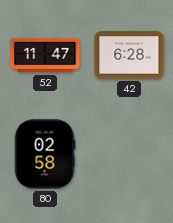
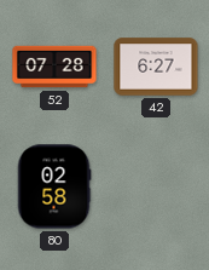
52: 11:47 -> 07:28
42: 6:28 -> 6:27
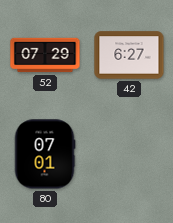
52: 07:28 -> 07:29
80: 02:58 -> 07:01
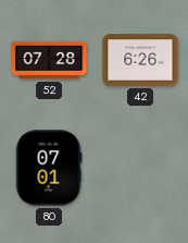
52: 07:29 -> 07:28
42: 6:27 -> 6:26
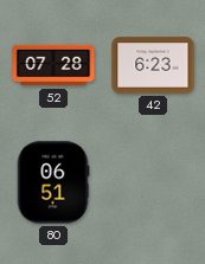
42: 6:26 -> 6:23
80: 07:01 -> 06:51
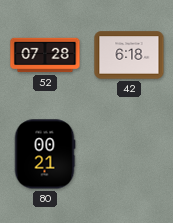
42: 6:23 -> 6:18
80: 06:51 -> 00:21
